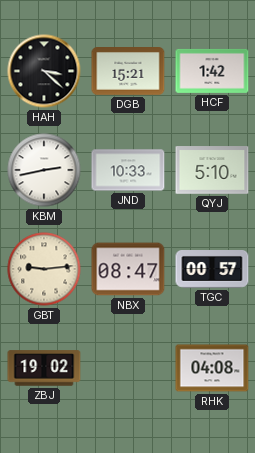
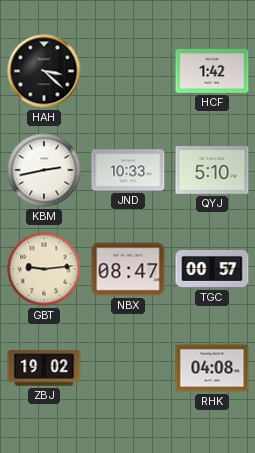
DGB: 15:21 -> none
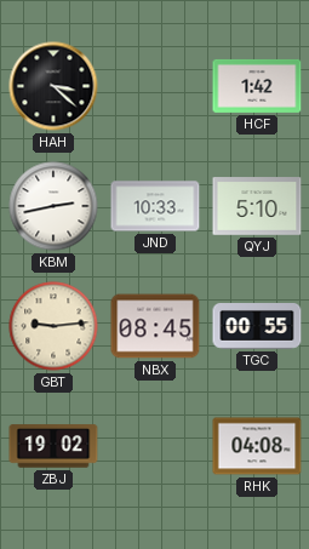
NBX: 08:47 -> 08:45
TGC: 00:57 -> 00:55
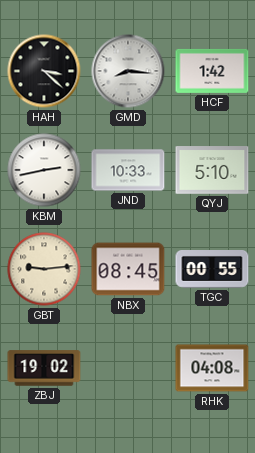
GMD: none -> 8:16
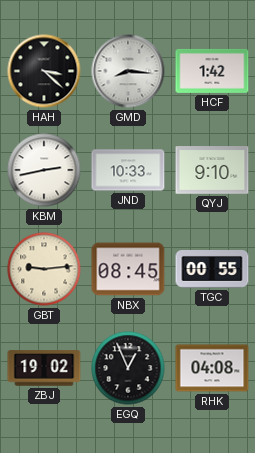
QYJ: 5:10 -> 9:10
EGQ: none -> 12:56
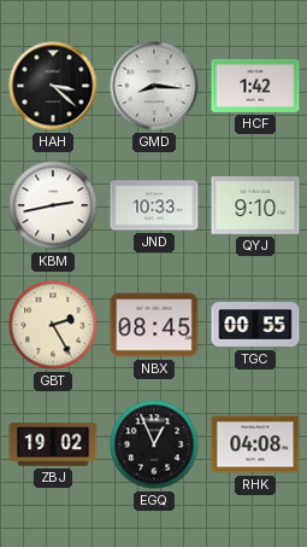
GBT: 9:14 -> 2:25
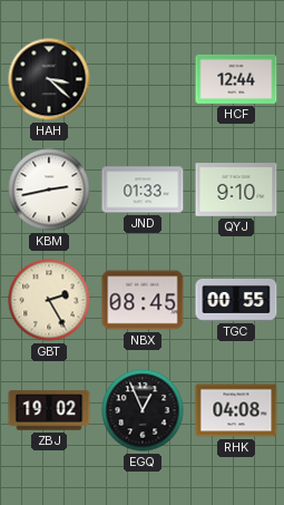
GMD: 8:16 -> none
HCF: 1:42 -> 12:44
JND: 10:33 -> 01:33
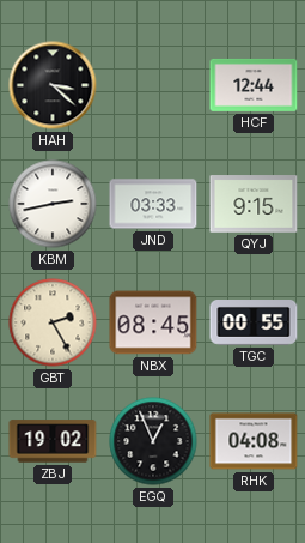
JND: 01:33 -> 03:33
QYJ: 9:10 -> 9:15
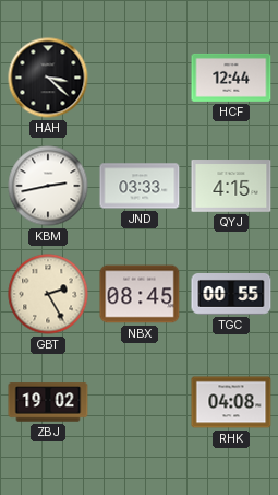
QYJ: 9:15 -> 4:15
EGQ: 12:56 -> none
